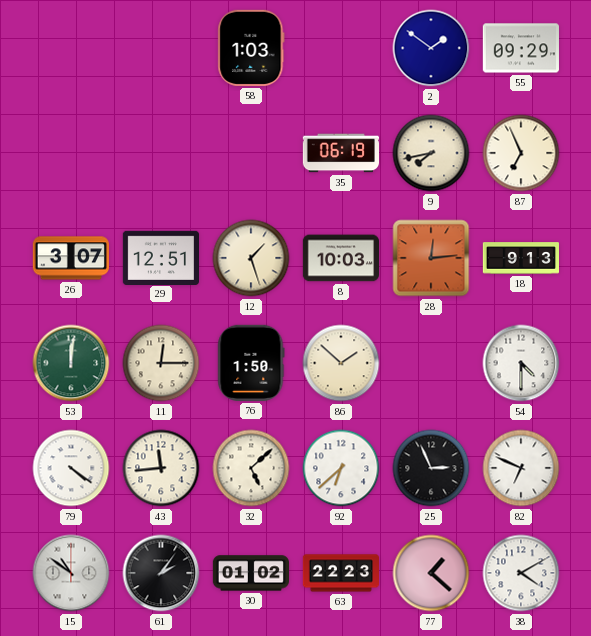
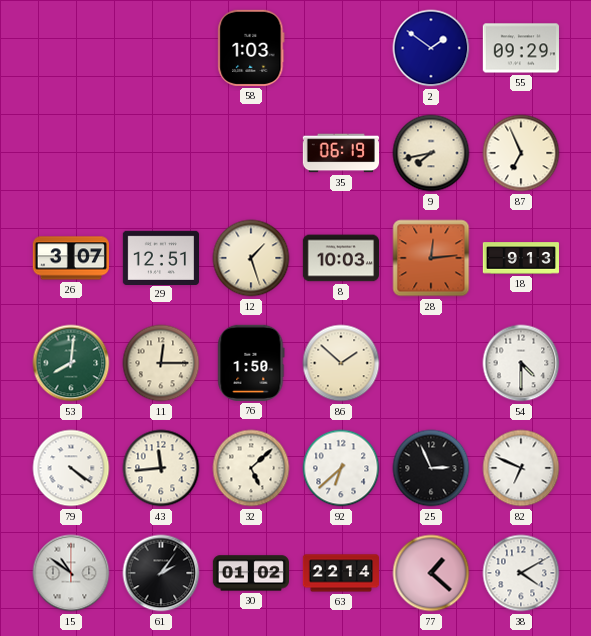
53: 12:01 -> 8:01
63: 22:23 -> 22:14
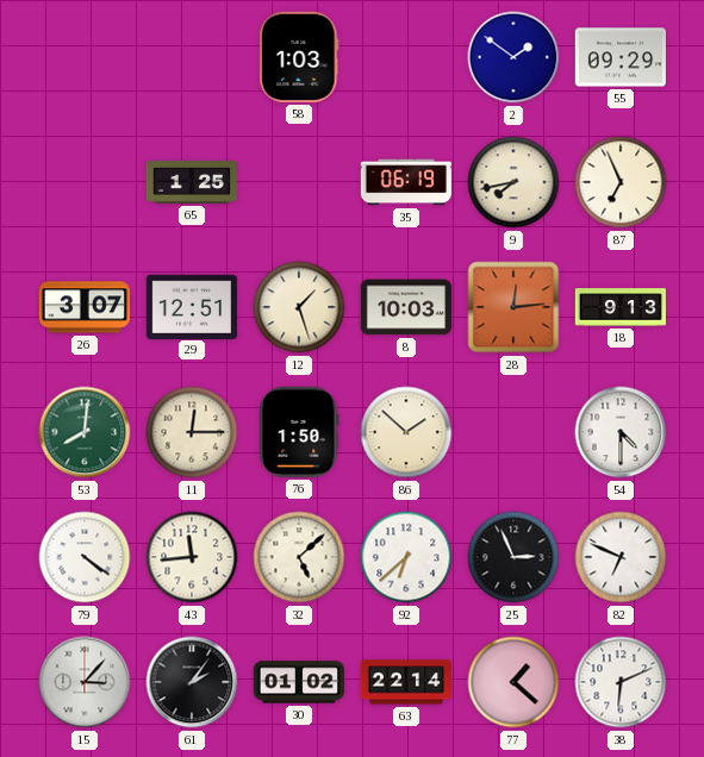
65: none -> 1:25
15: 10:51 -> 3:07
38: 4:10 -> 6:11
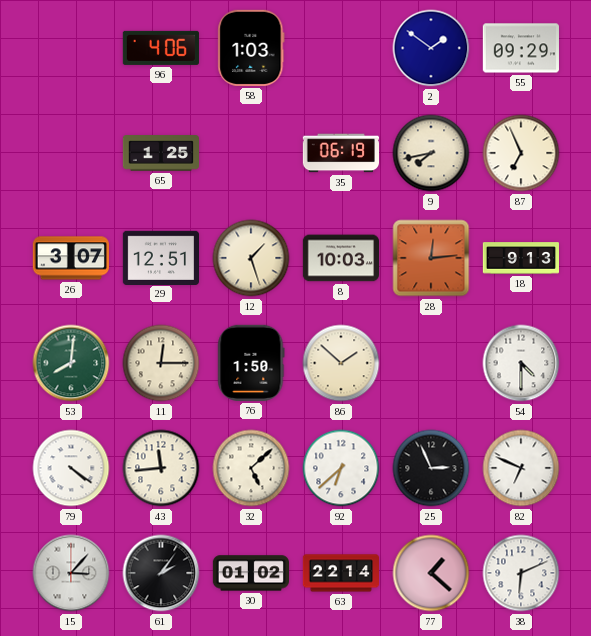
96: none -> 4:06
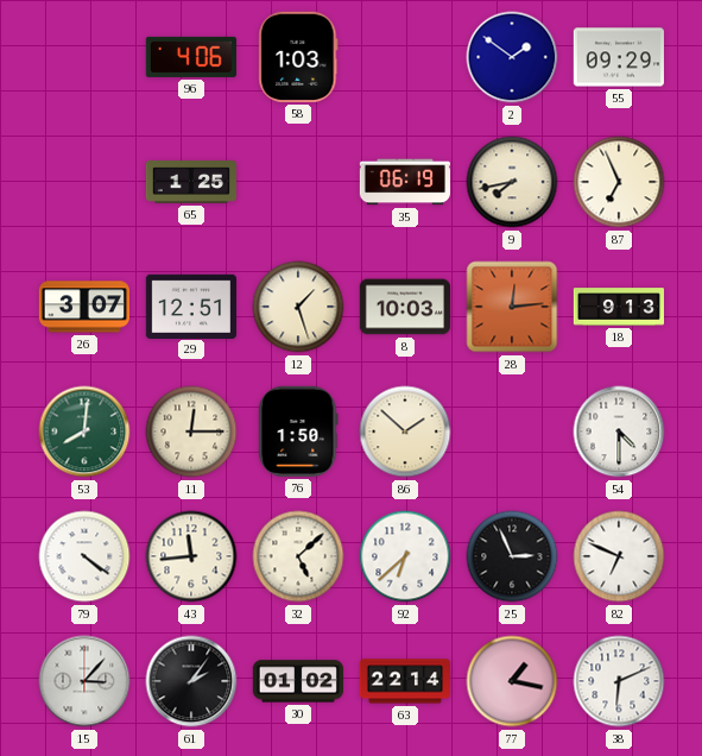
77: 1:22 -> 1:17
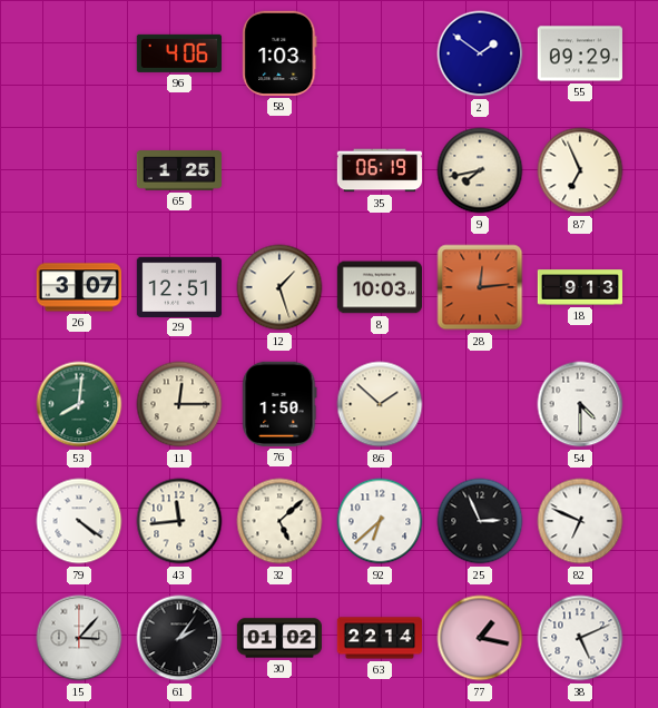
38: 6:11 -> 5:11
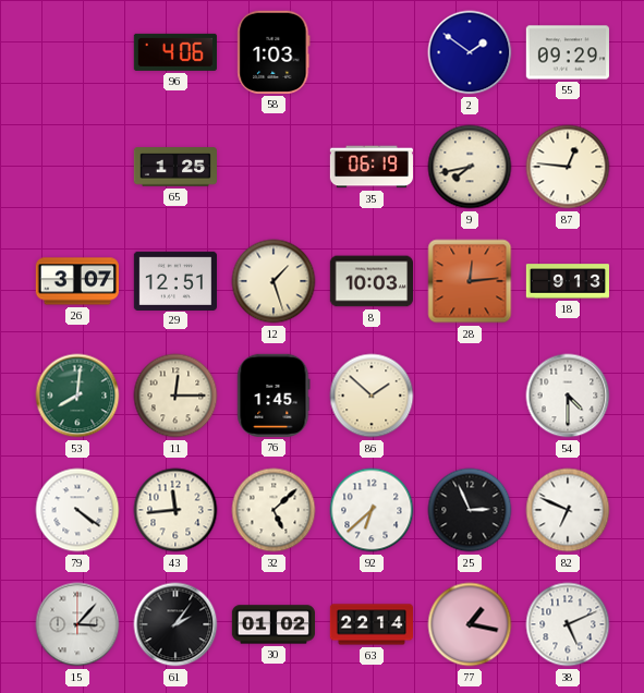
87: 6:56 -> 12:46
76: 1:50 -> 1:45
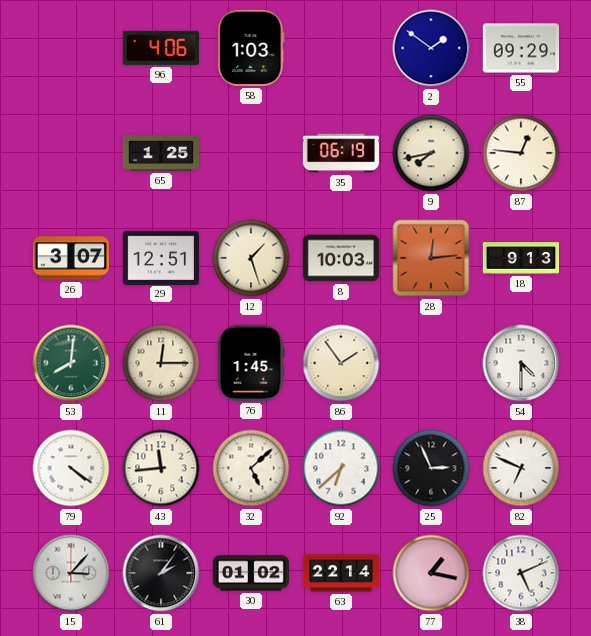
86: 1:52 -> 1:54
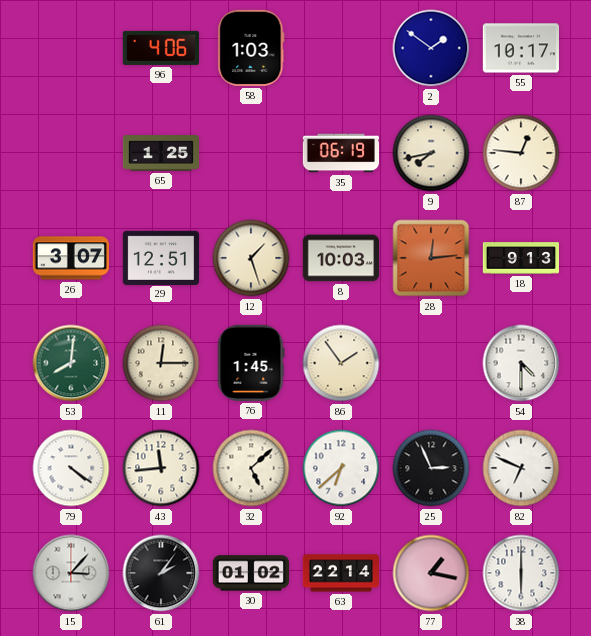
55: 09:29 -> 10:17
38: 5:11 -> 6:00
